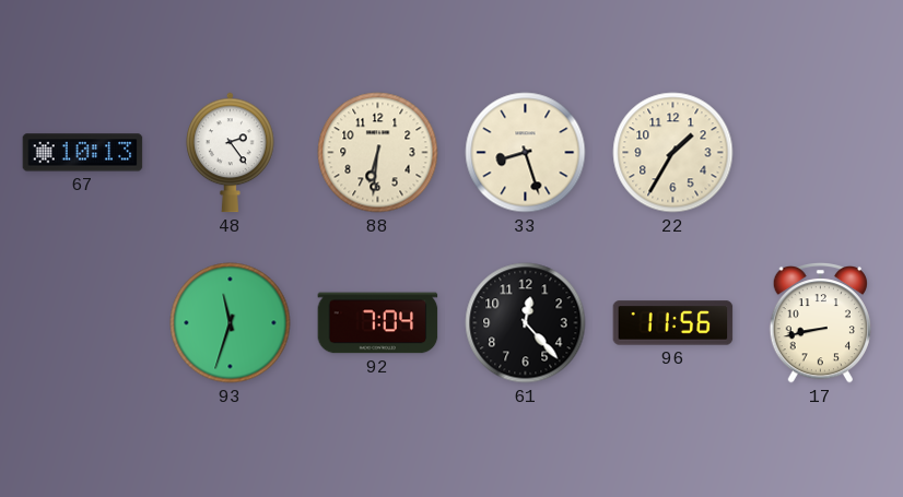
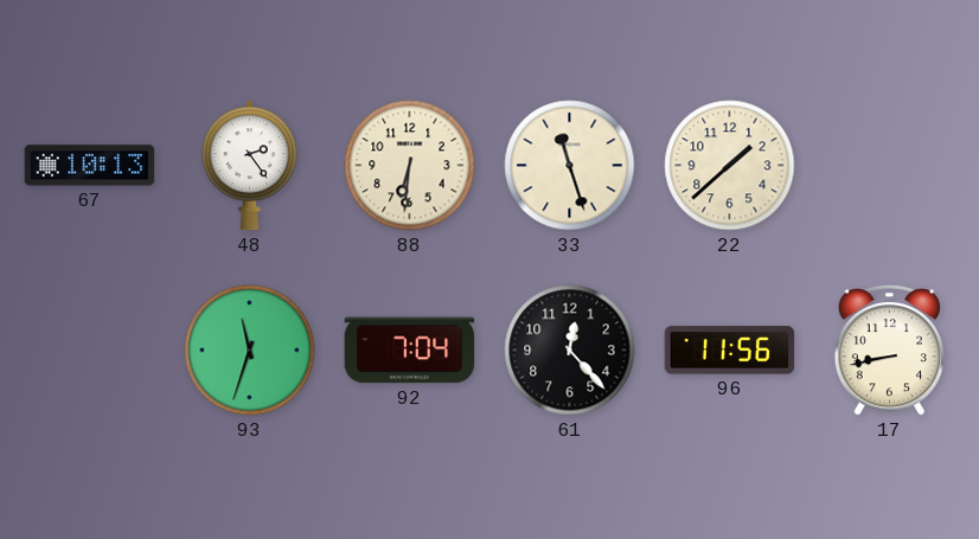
33: 8:27 -> 11:27
22: 1:35 -> 1:38
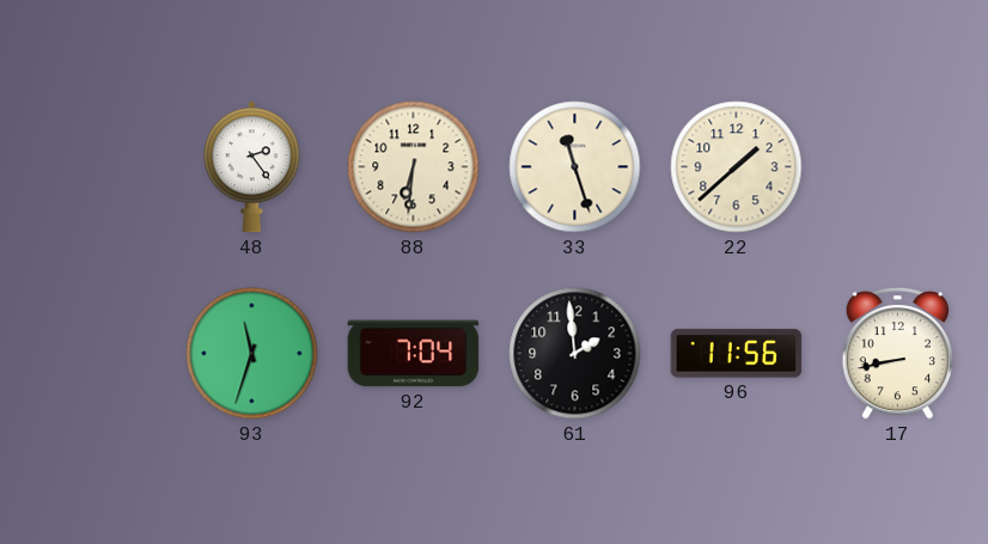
67: 10:13 -> none
61: 12:23 -> 1:59
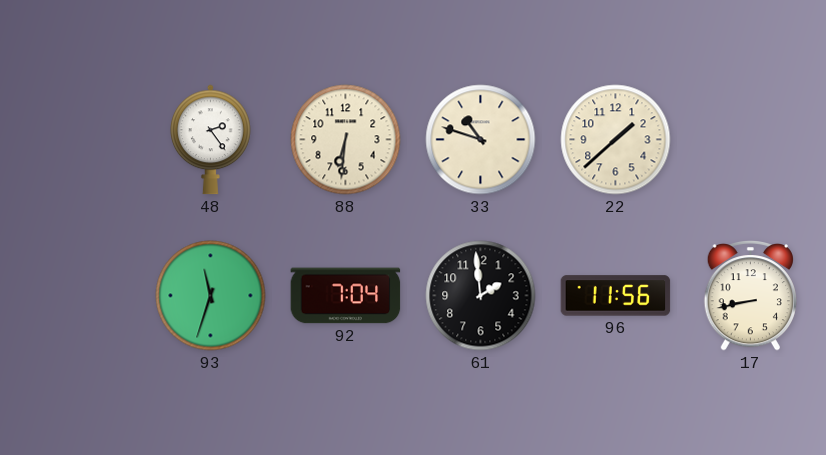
33: 11:27 -> 10:48
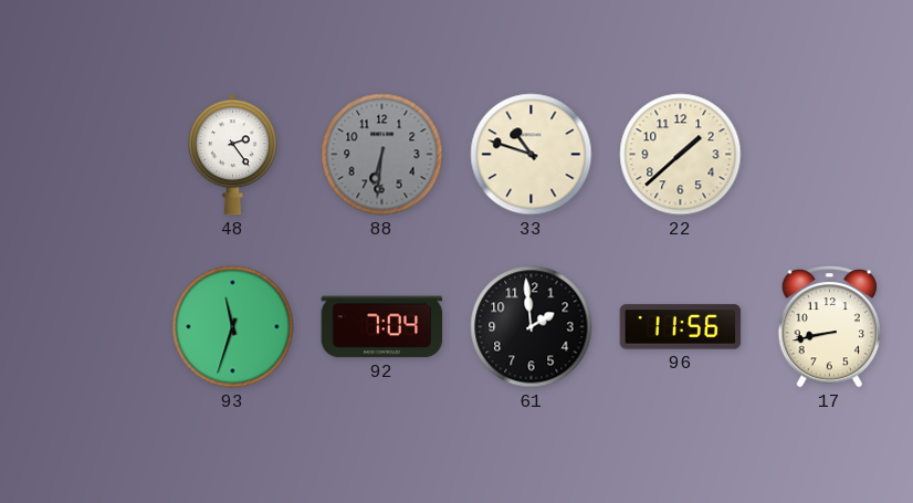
88 dial: cream -> grey
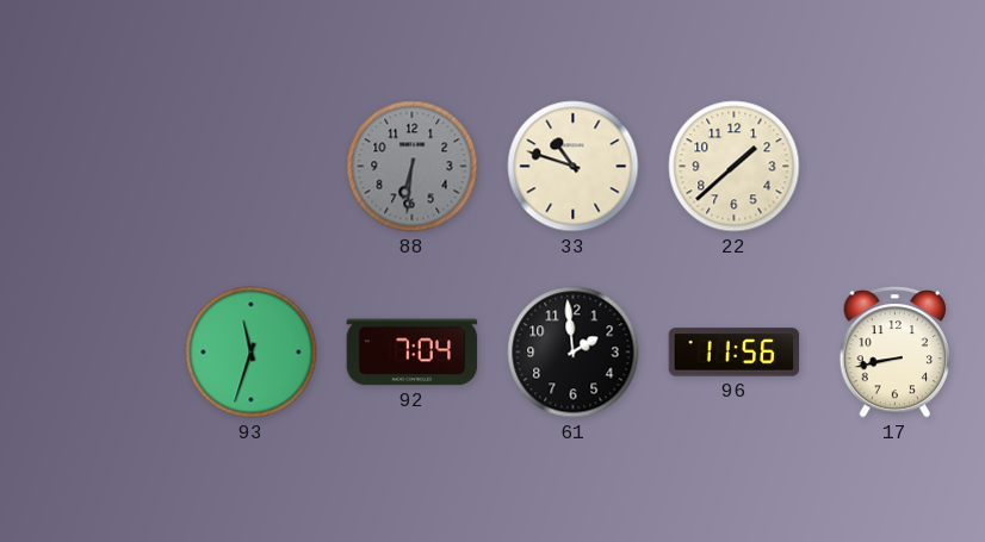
48: 2:24 -> none
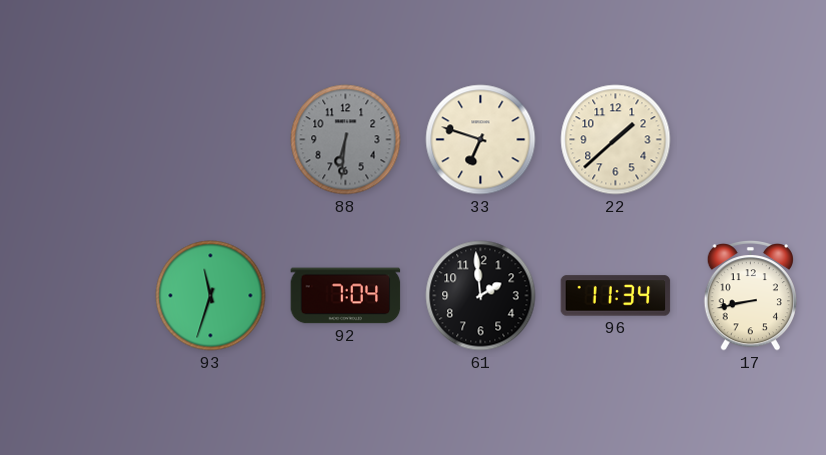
33: 10:48 -> 6:48
96: 11:56 -> 11:34
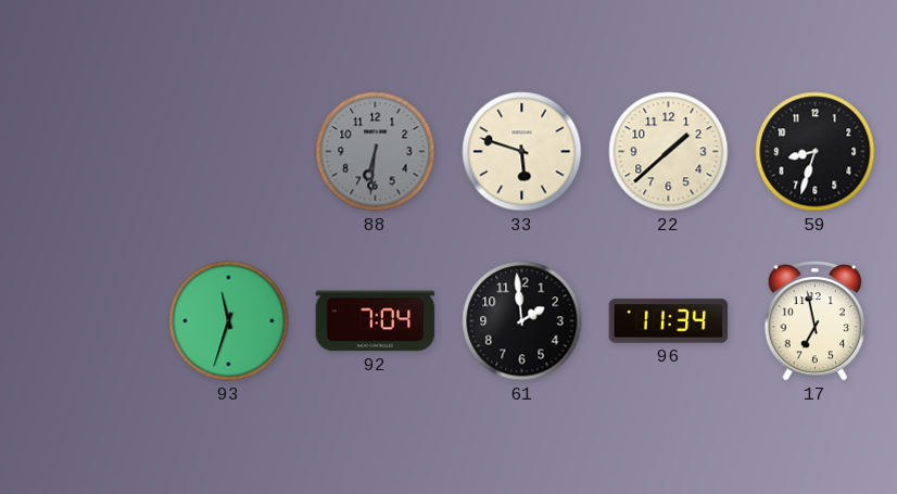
33: 6:48 -> 5:48
59: none -> 8:33
17: 8:43 -> 6:58
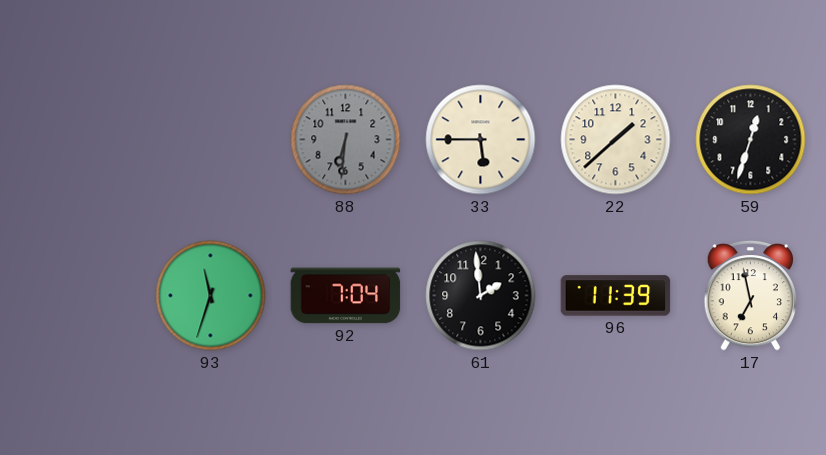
33: 5:48 -> 5:45
59: 8:33 -> 12:33
96: 11:34 -> 11:39
